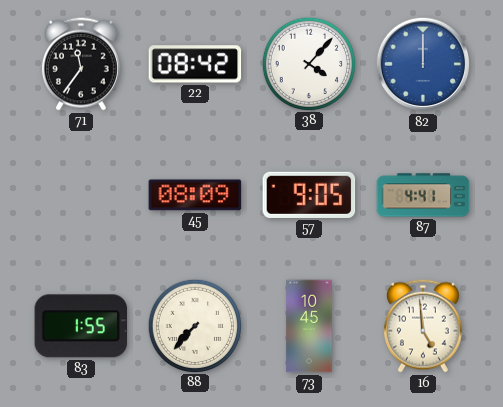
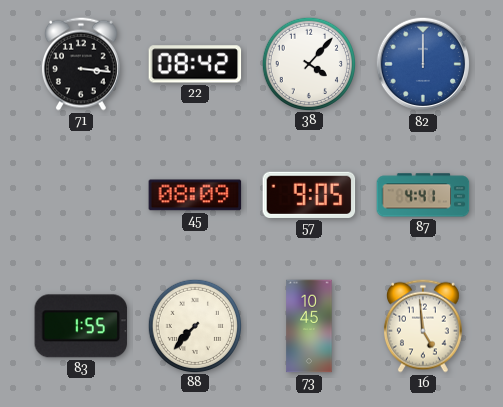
71: 11:36 -> 3:16
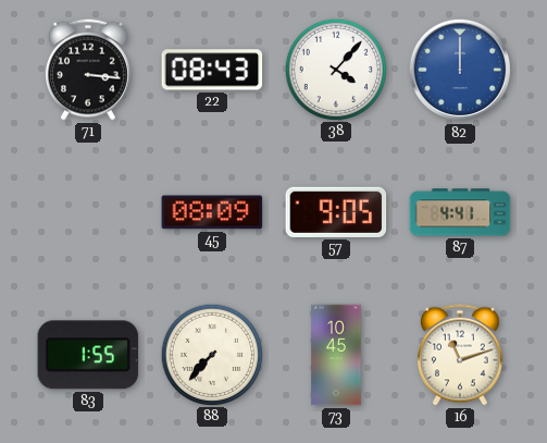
22: 08:42 -> 08:43
16: 4:59 -> 11:12
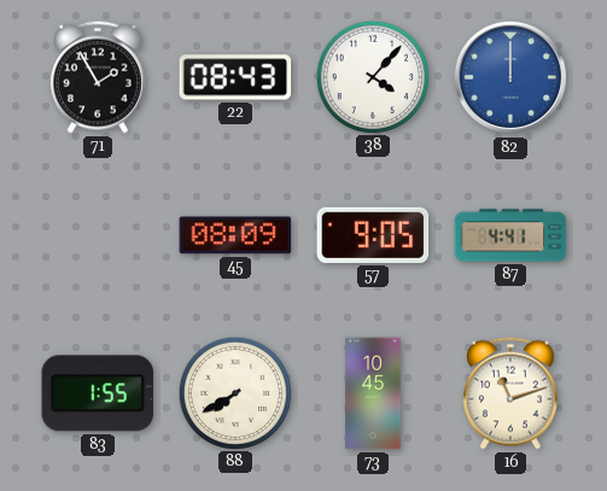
71: 3:16 -> 1:55
88: 7:37 -> 7:40
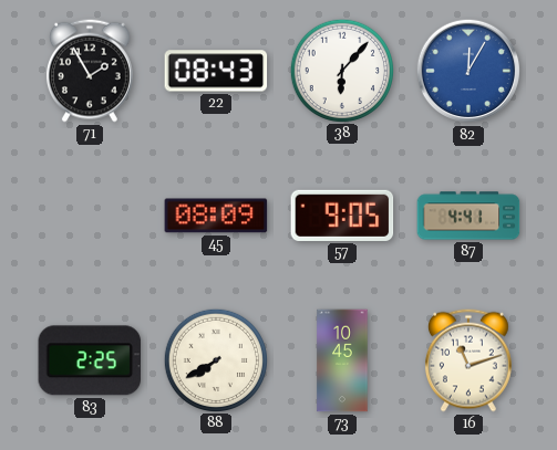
38: 4:07 -> 6:07
82: 12:00 -> 12:05
83: 1:55 -> 2:25
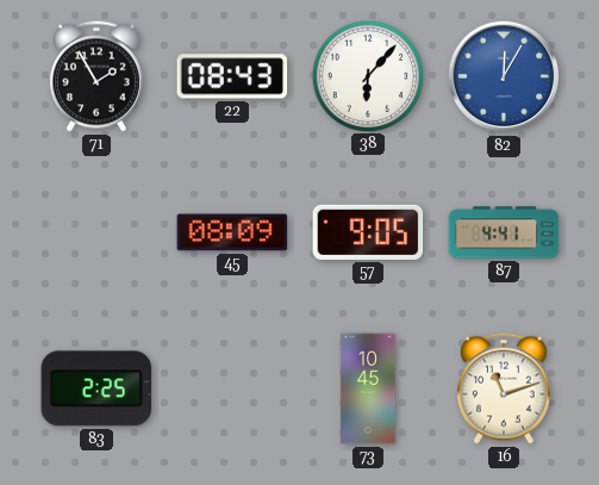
88: 7:40 -> none
